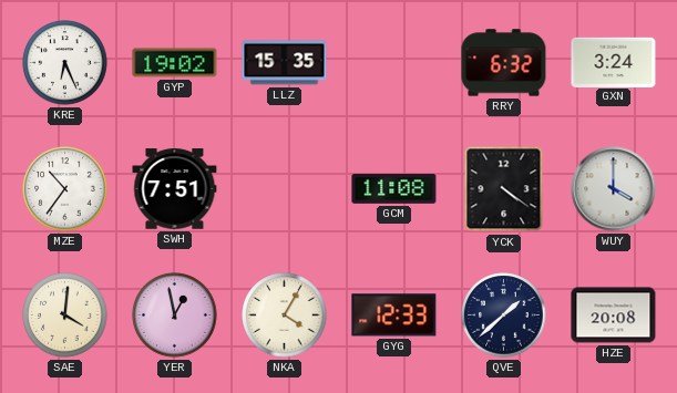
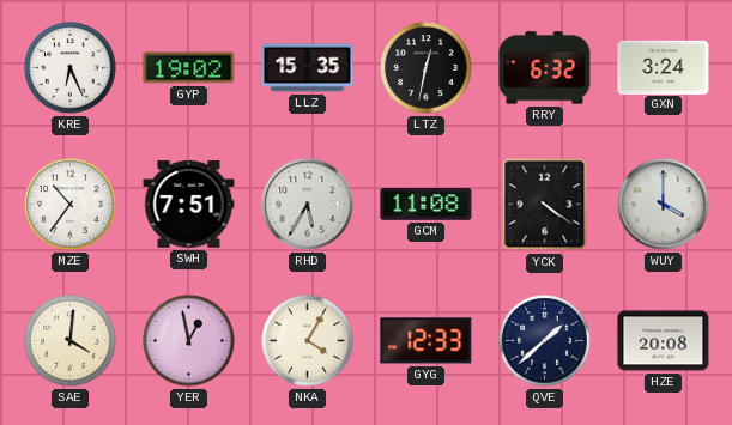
LTZ: none -> 12:32
RHD: none -> 5:35
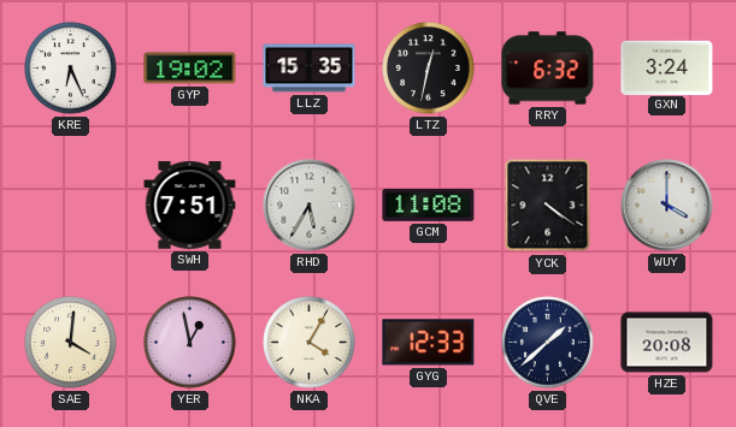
MZE: 10:36 -> none
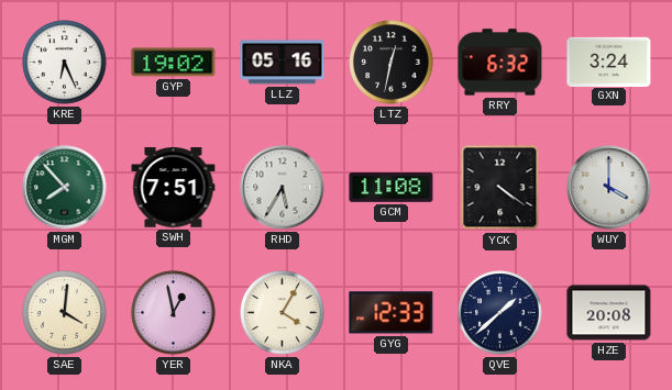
LLZ: 15:35 -> 05:16
MGM: none -> 7:53
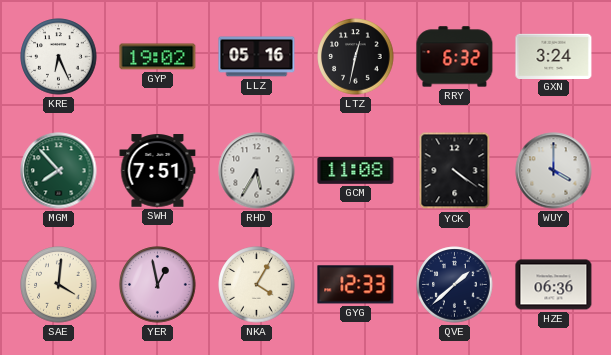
HZE: 20:08 -> 06:36
